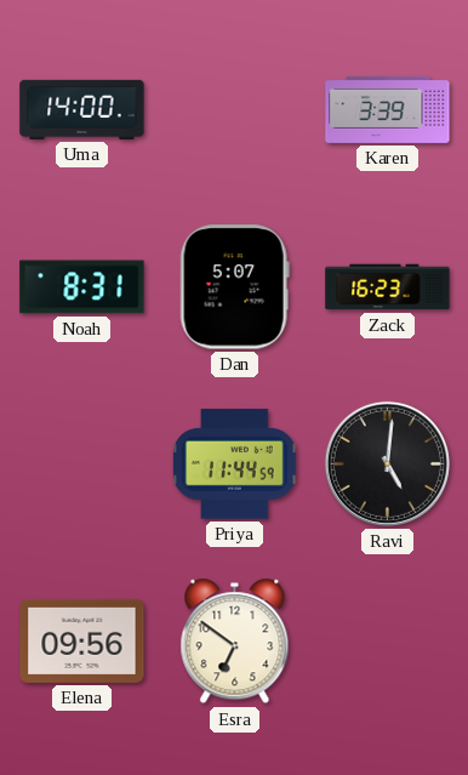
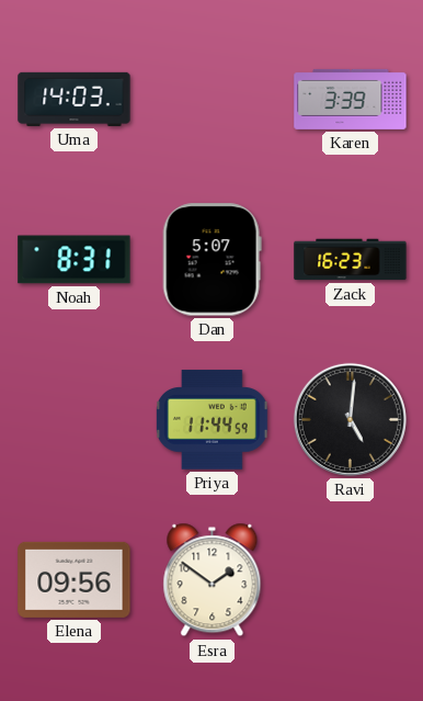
Uma: 14:00 -> 14:03
Esra: 6:51 -> 1:51
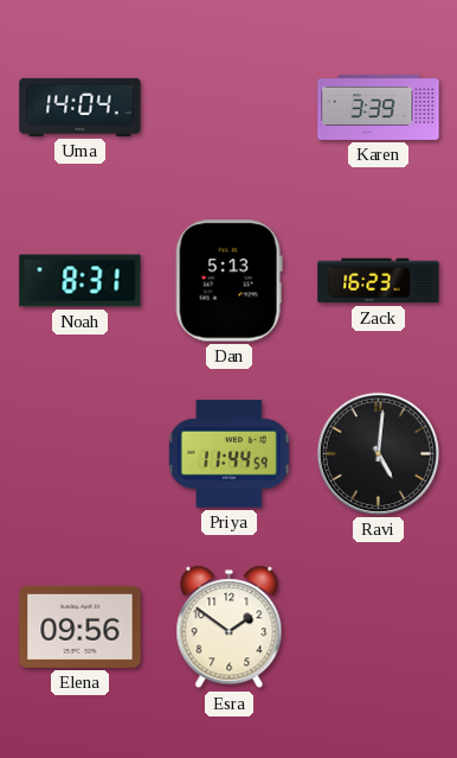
Uma: 14:03 -> 14:04
Dan: 5:07 -> 5:13
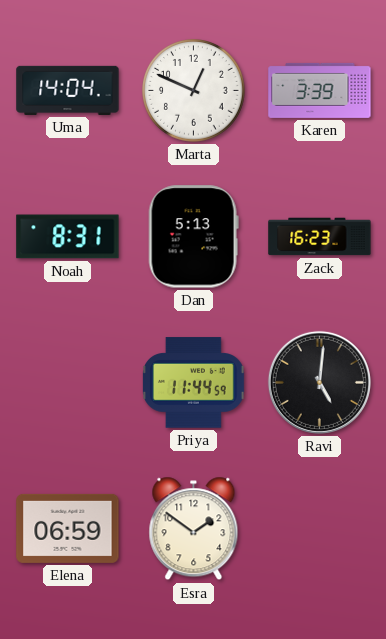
Marta: none -> 12:49
Elena: 09:56 -> 06:59
